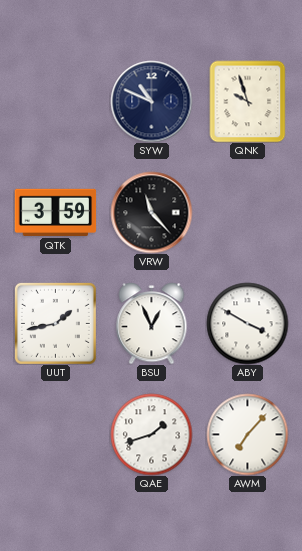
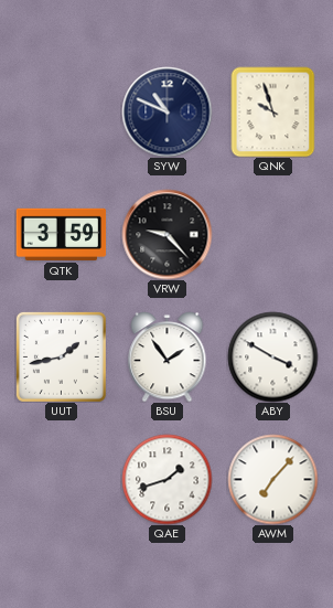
VRW: 11:23 -> 9:23
BSU: 12:56 -> 1:54
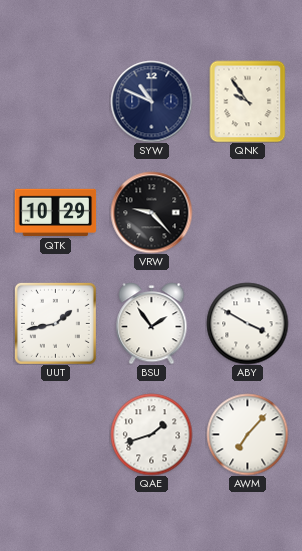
QNK: 9:57 -> 9:54
QTK: 3:59 -> 10:29
